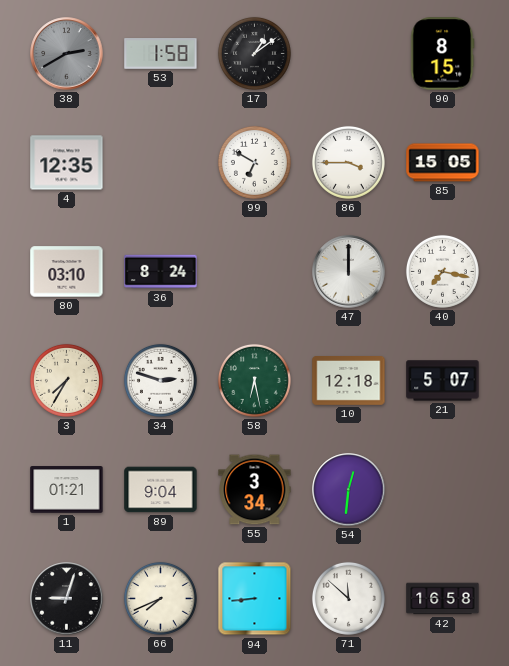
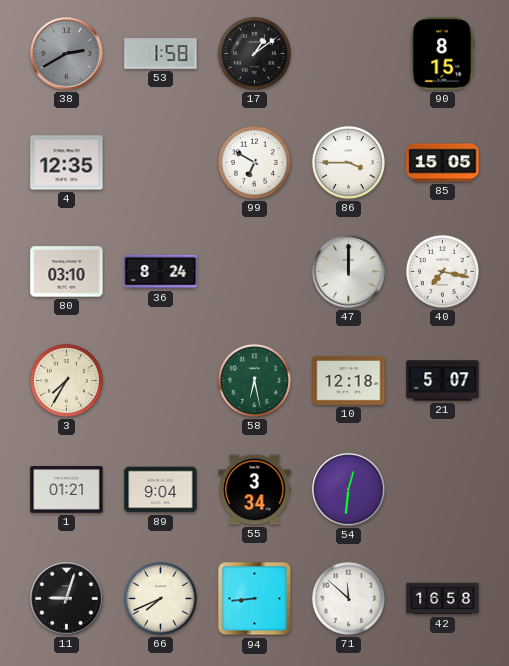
34: 2:48 -> none
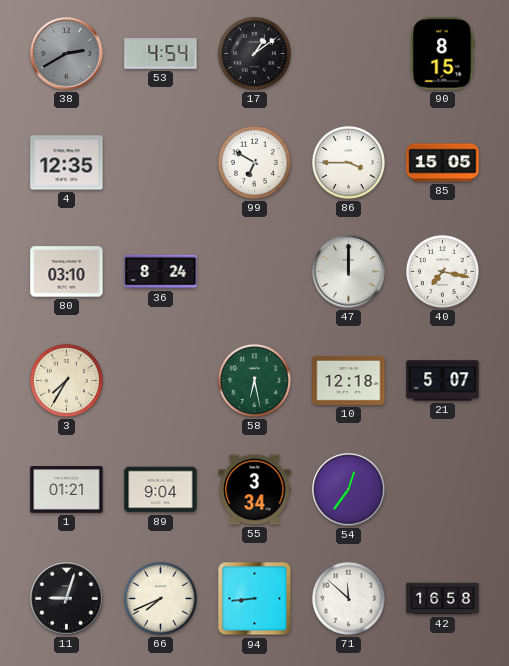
53: 1:58 -> 4:54
54: 12:31 -> 12:36
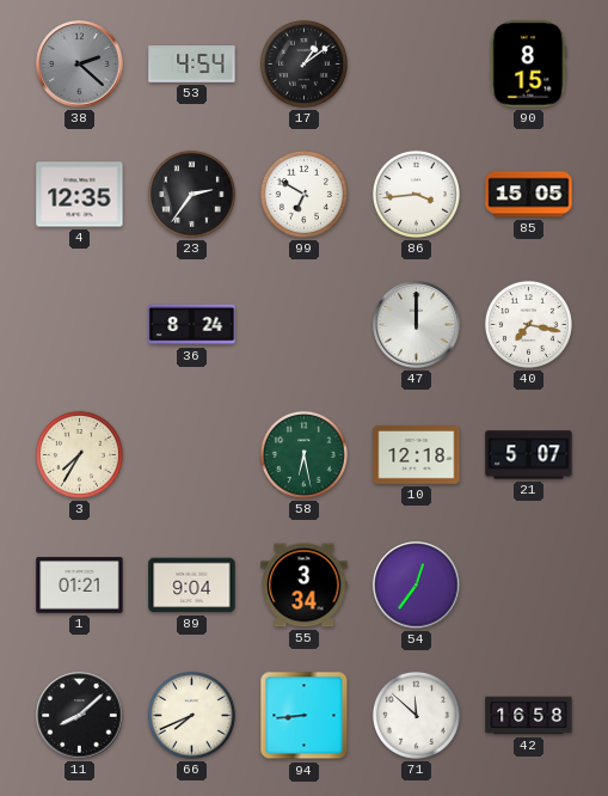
38: 2:40 -> 2:22
23: none -> 2:36
86: 3:45 -> 3:44
80: 03:10 -> none
11: 9:03 -> 8:08
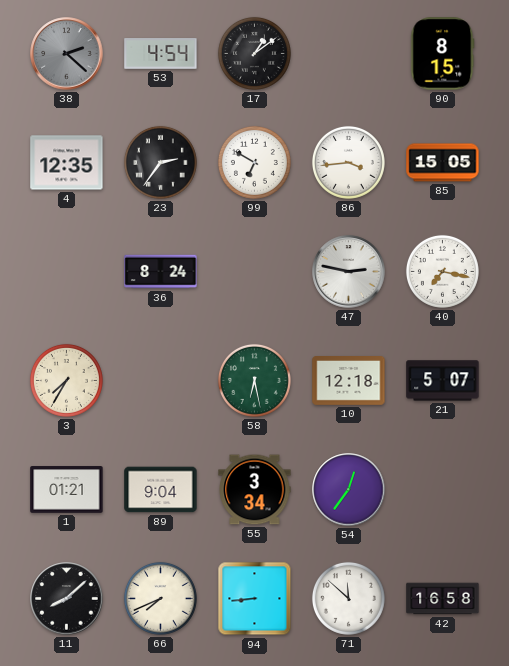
47: 12:00 -> 2:47
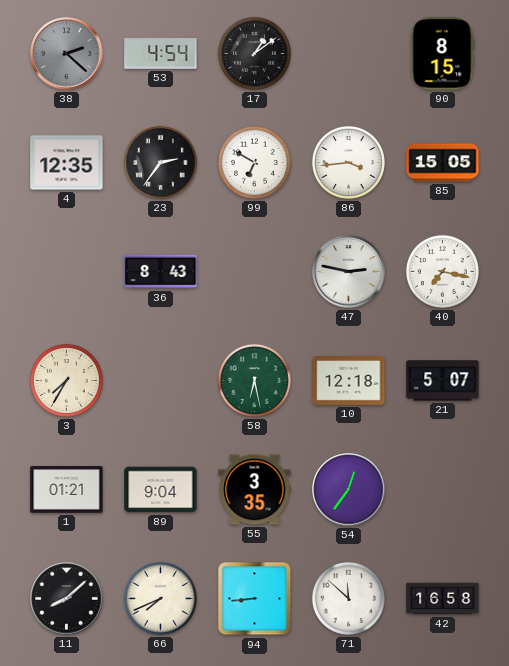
36: 8:24 -> 8:43
55: 3:34 -> 3:35
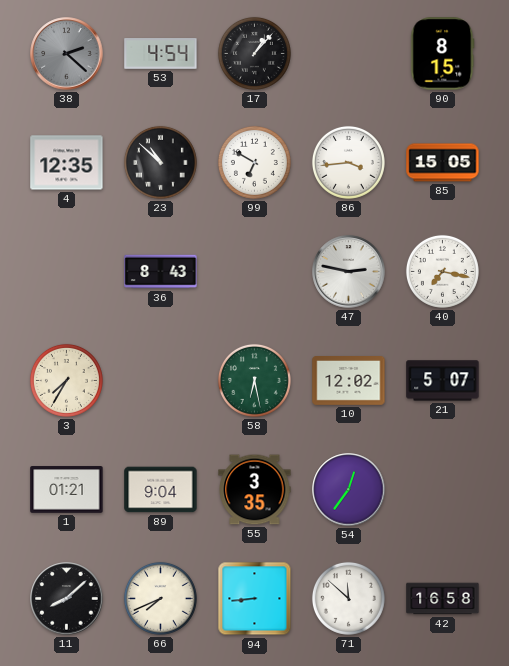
17: 1:09 -> 1:07
23: 2:36 -> 10:52
10: 12:18 -> 12:02
